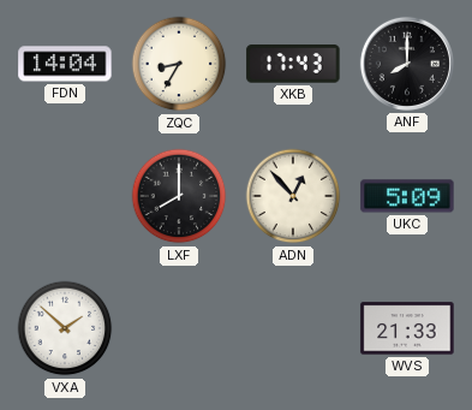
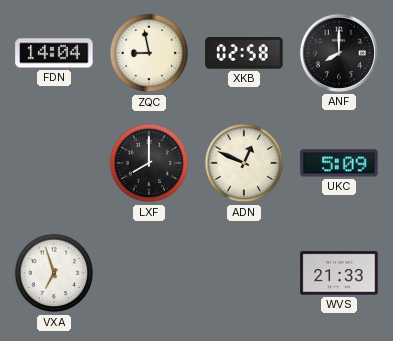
ZQC: 8:35 -> 8:58
XKB: 17:43 -> 02:58
ADN: 12:53 -> 12:49
VXA: 1:52 -> 6:57
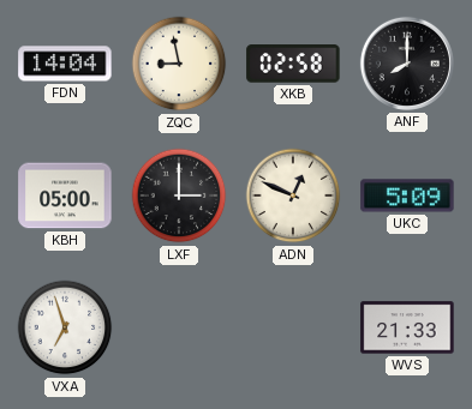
KBH: none -> 05:00
LXF: 8:00 -> 3:00
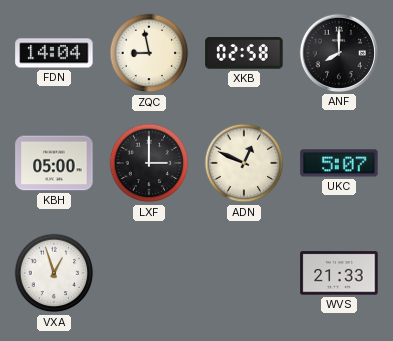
UKC: 5:09 -> 5:07
VXA: 6:57 -> 12:57
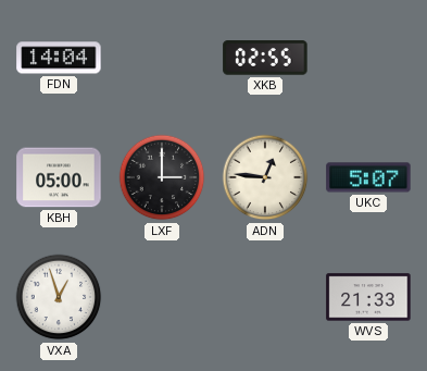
ZQC: 8:58 -> none
XKB: 02:58 -> 02:55
ANF: 8:00 -> none
ADN: 12:49 -> 12:46
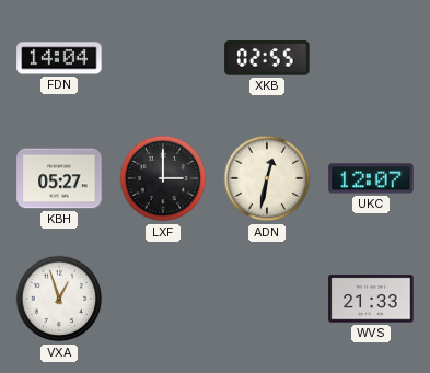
KBH: 05:00 -> 05:27
ADN: 12:46 -> 12:32
UKC: 5:07 -> 12:07
